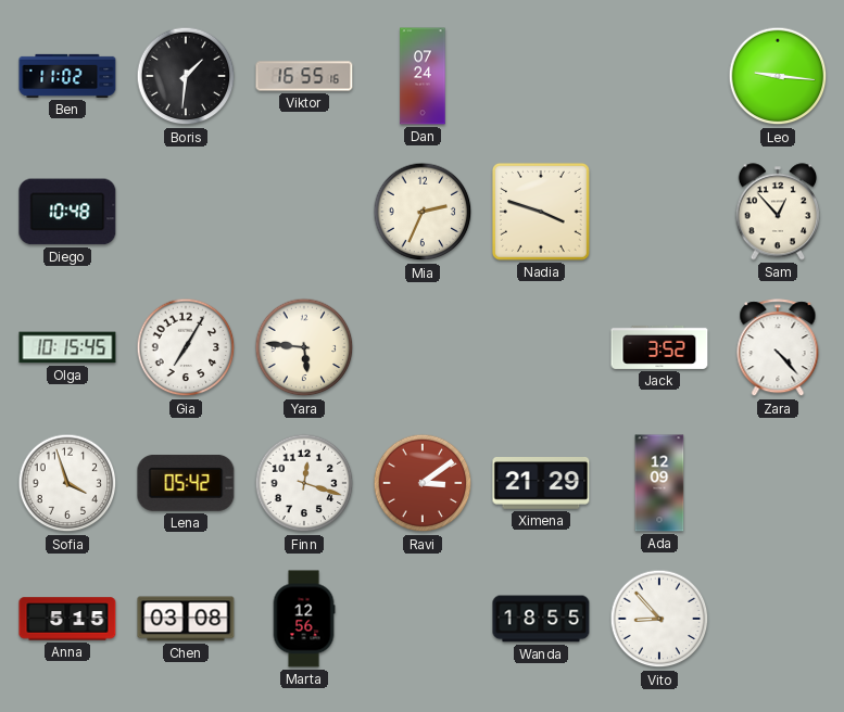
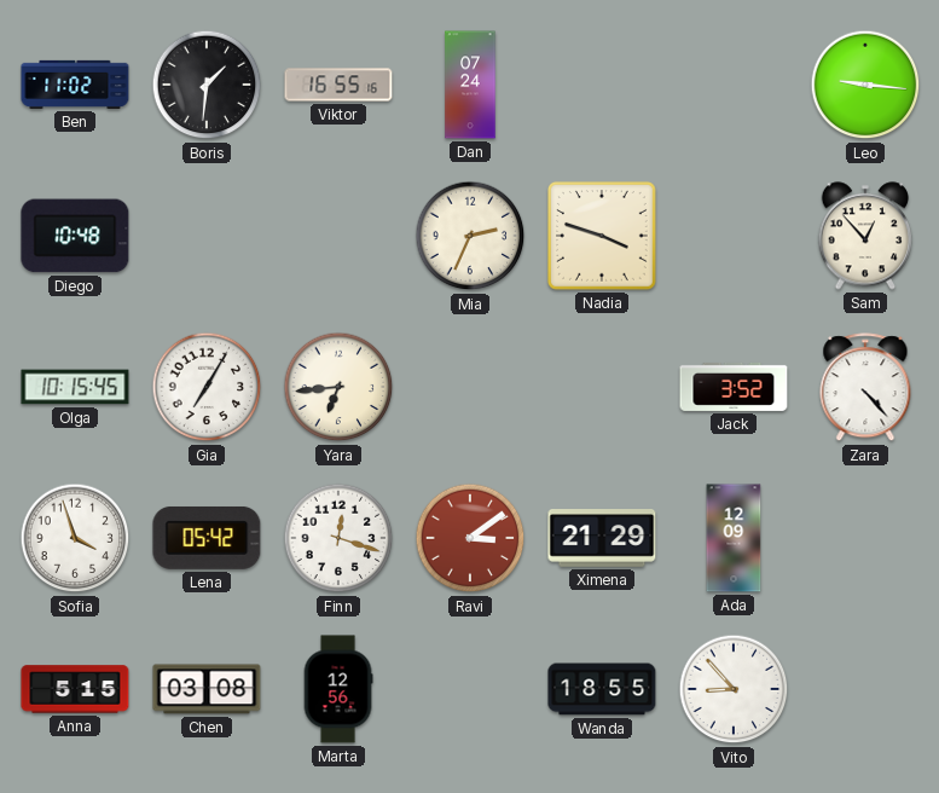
Yara: 5:46 -> 6:44
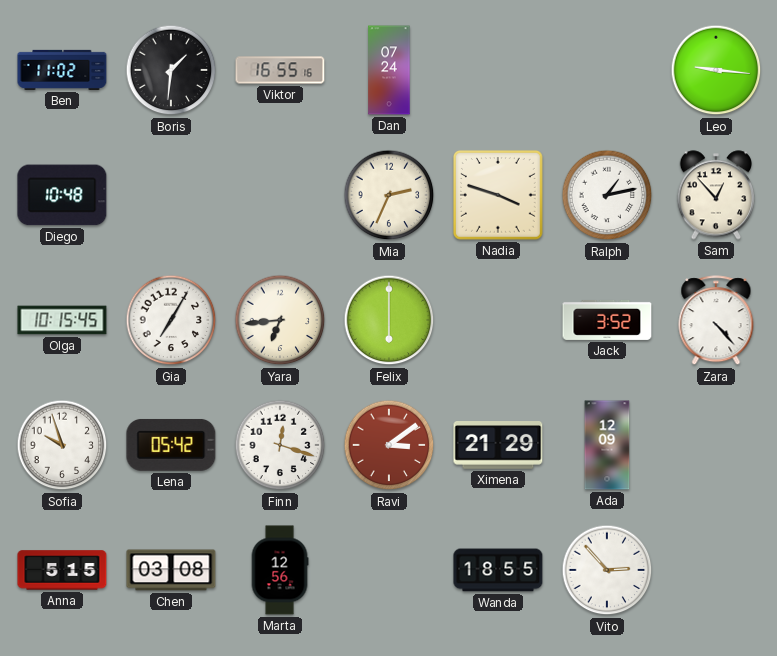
Ralph: none -> 1:13
Felix: none -> 6:00
Sofia: 3:57 -> 9:57
Vito: 8:53 -> 2:53
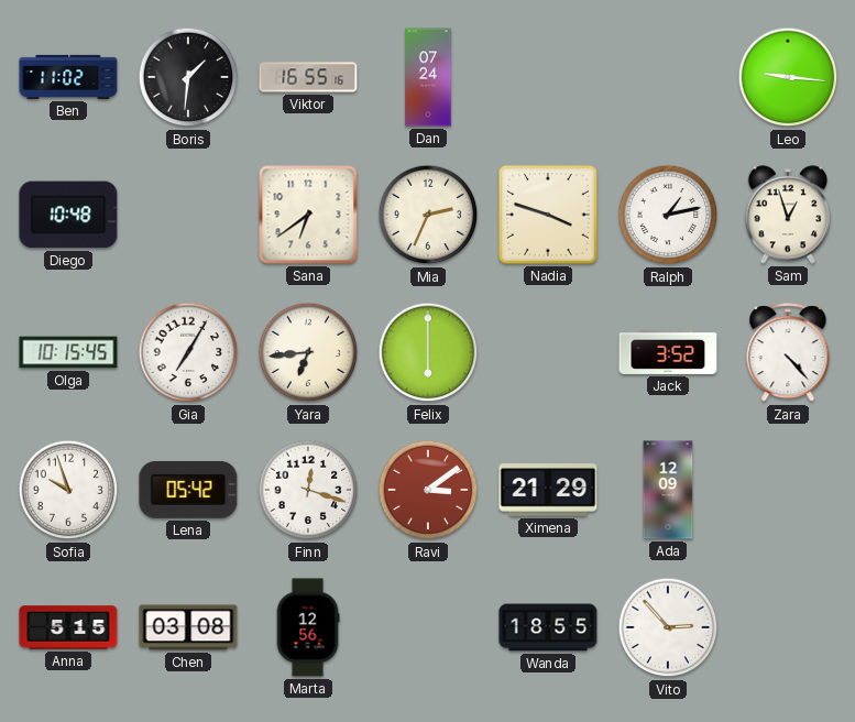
Sana: none -> 6:39
Sam: 12:53 -> 12:57
